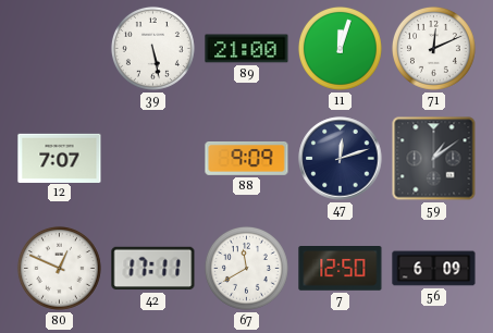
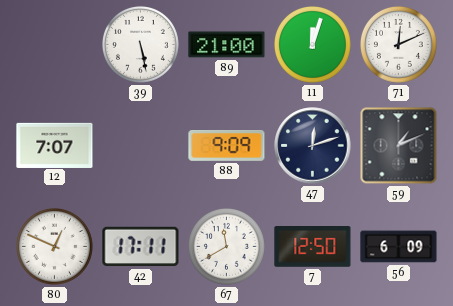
59: 1:09 -> 1:11
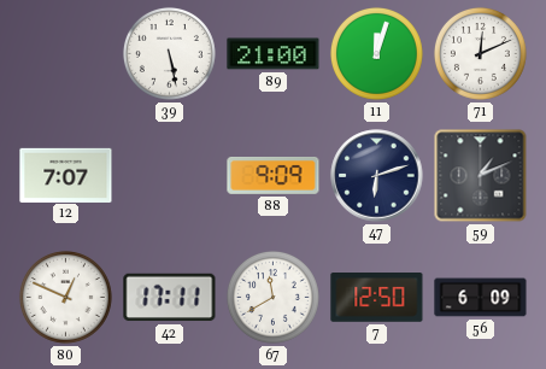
47: 12:12 -> 6:12
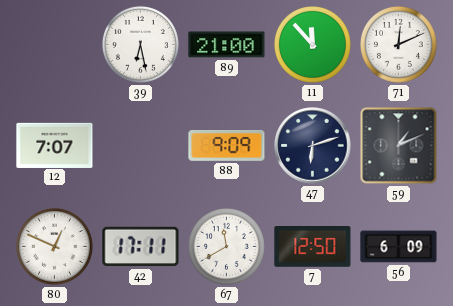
39: 5:28 -> 6:28
11: 12:03 -> 11:53
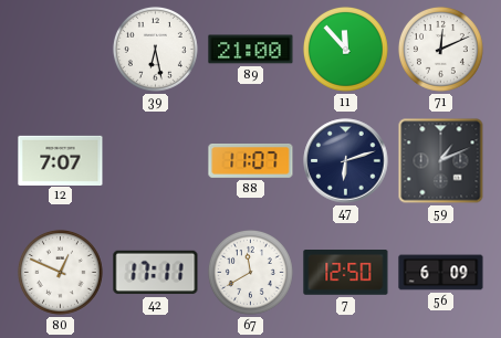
88: 9:09 -> 11:07
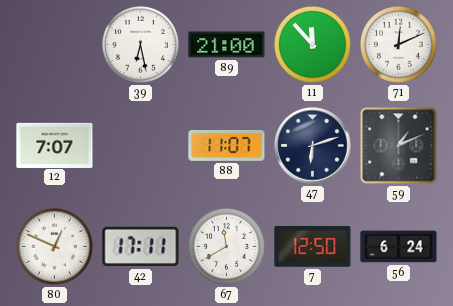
56: 6:09 -> 6:24
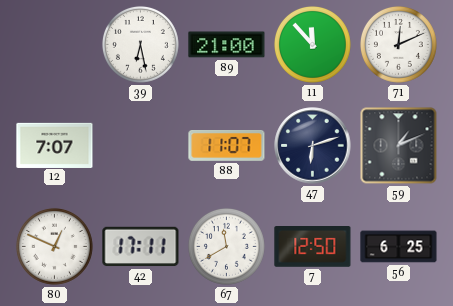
56: 6:24 -> 6:25
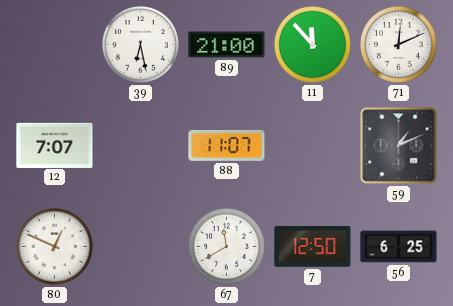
47: 6:12 -> none
42: 17:11 -> none
